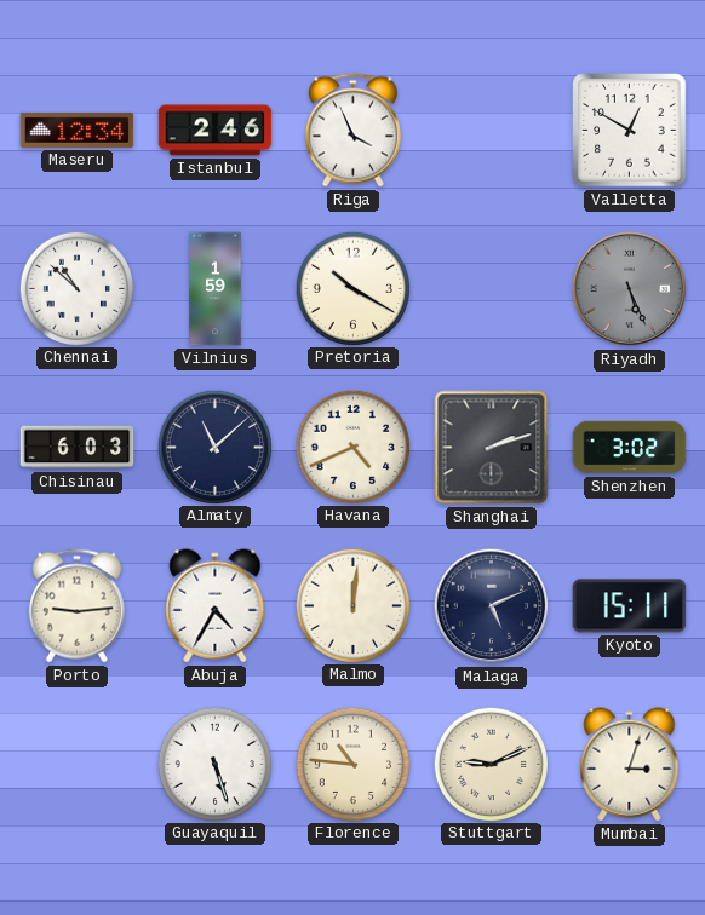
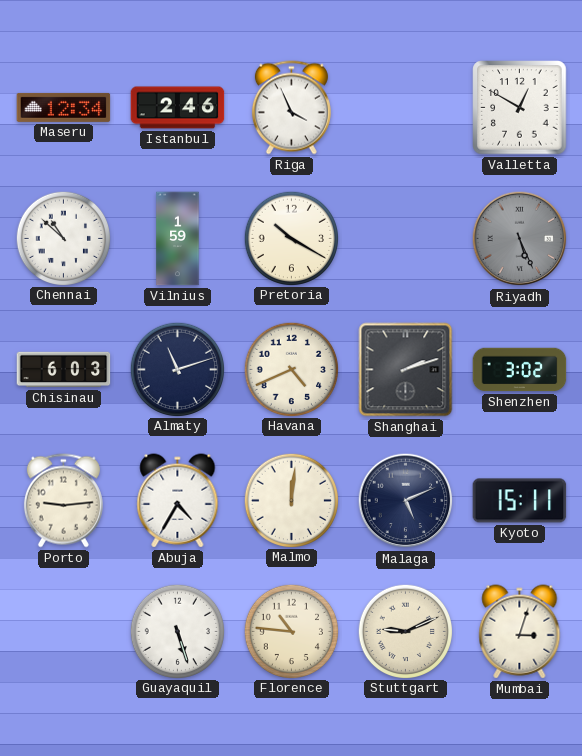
Almaty: 11:08 -> 11:12
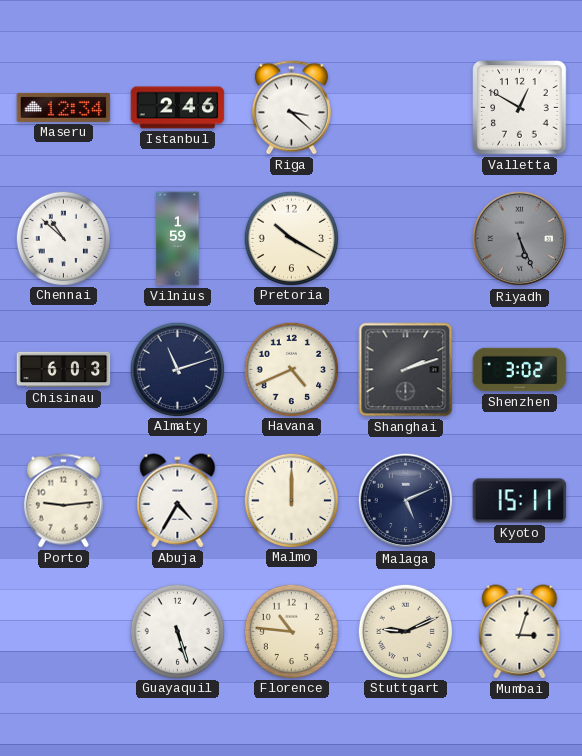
Riga: 3:56 -> 3:22
Malmo: 12:01 -> 12:00
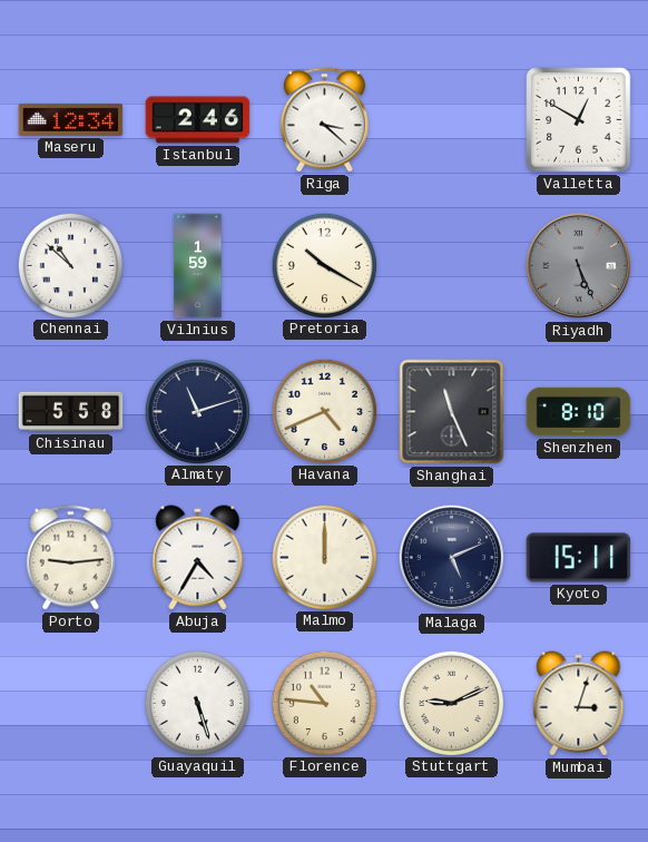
Chisinau: 6:03 -> 5:58
Shanghai: 2:12 -> 11:26
Shenzhen: 3:02 -> 8:10
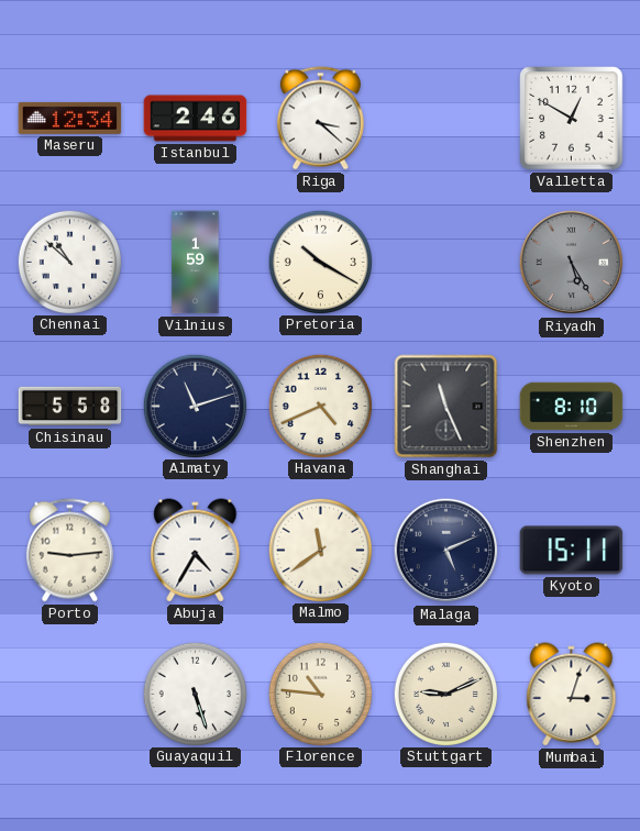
Riyadh: 5:26 -> 5:25
Malmo: 12:00 -> 11:39
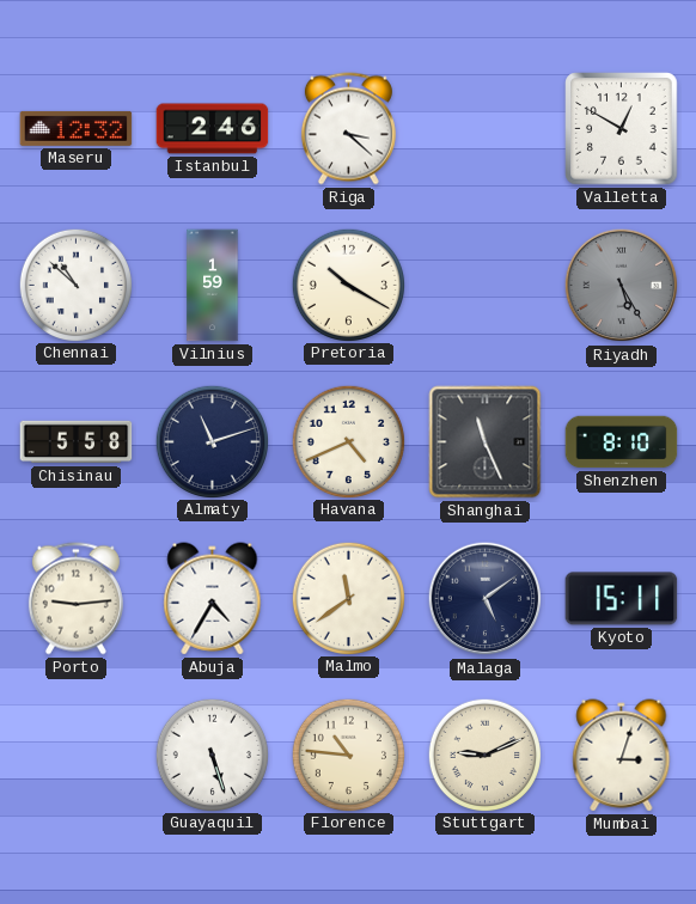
Maseru: 12:34 -> 12:32
Malaga: 5:11 -> 5:09
